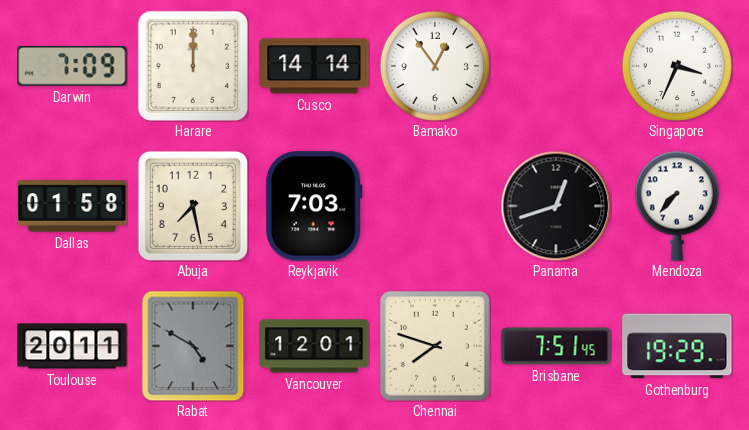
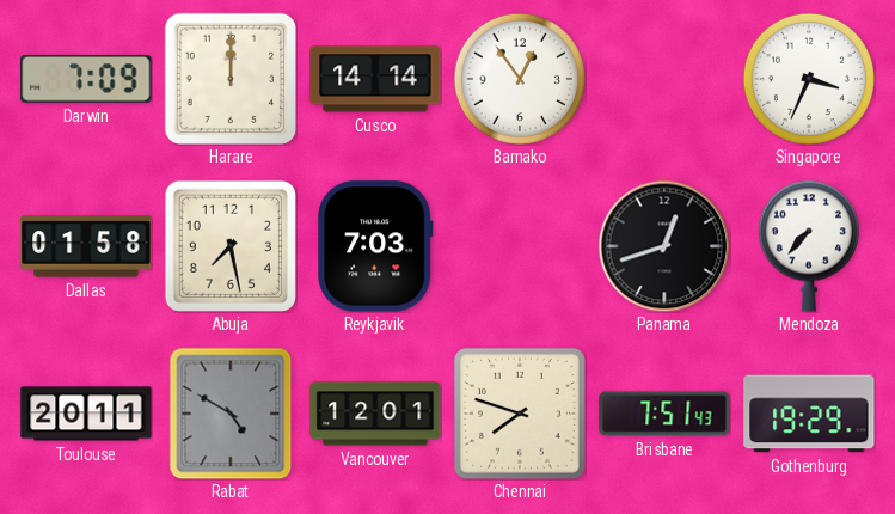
Brisbane: 7:51:45 -> 7:51:43
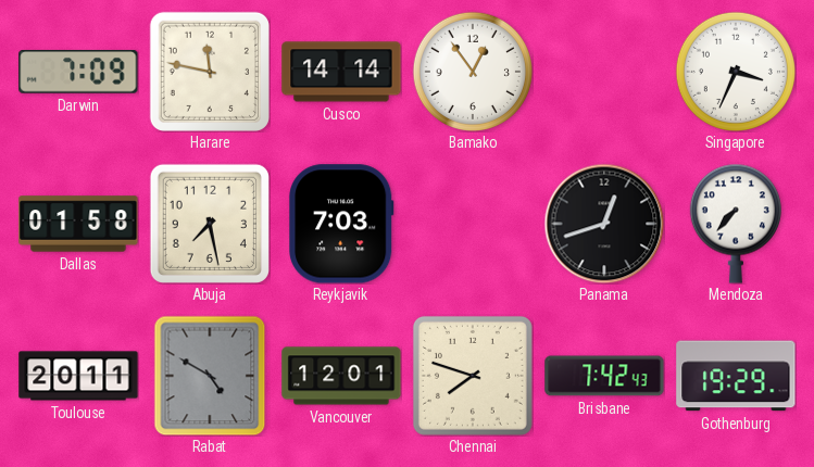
Harare: 12:00 -> 11:47
Brisbane: 7:51 -> 7:42
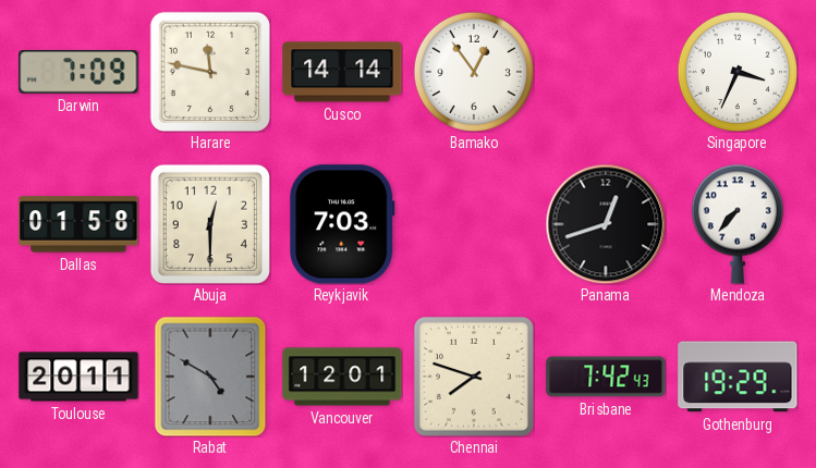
Abuja: 7:28 -> 12:30
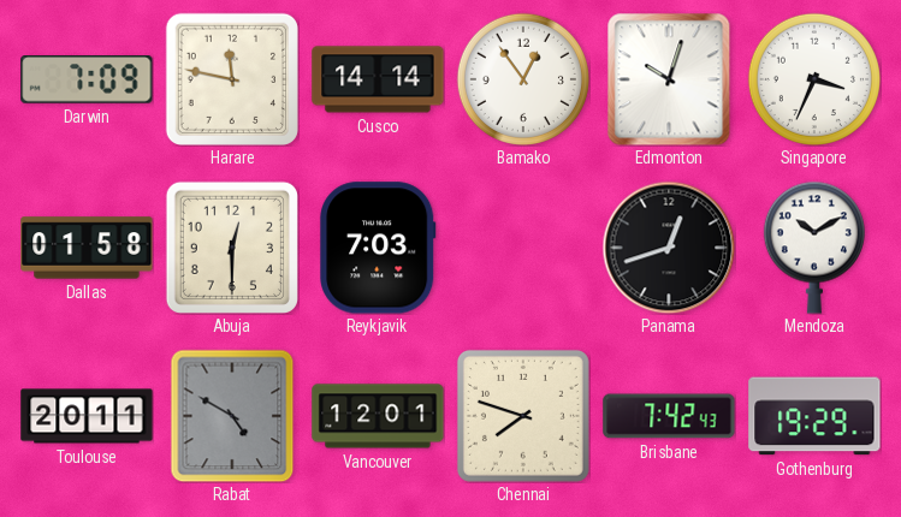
Edmonton: none -> 10:03
Mendoza: 7:37 -> 10:10
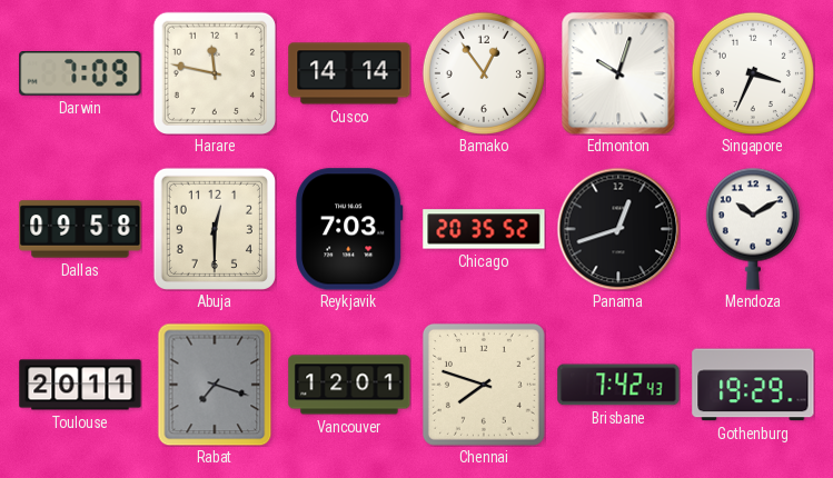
Dallas: 01:58 -> 09:58
Chicago: none -> 20:35
Rabat: 4:50 -> 7:18
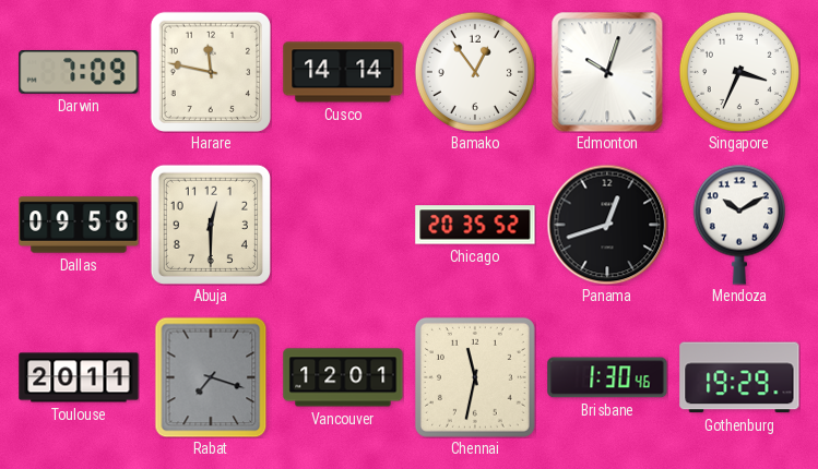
Reykjavik: 7:03 -> none
Chennai: 7:48 -> 11:32
Brisbane: 7:42 -> 1:30
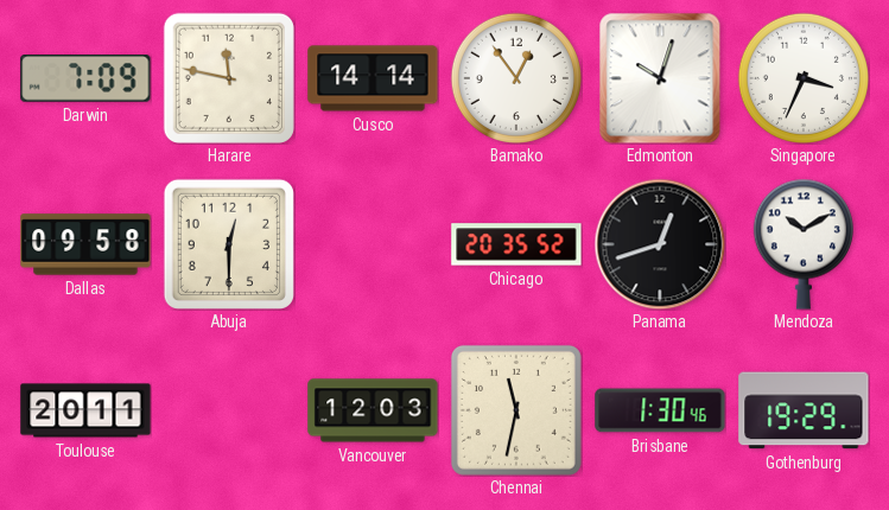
Rabat: 7:18 -> none
Vancouver: 12:01 -> 12:03
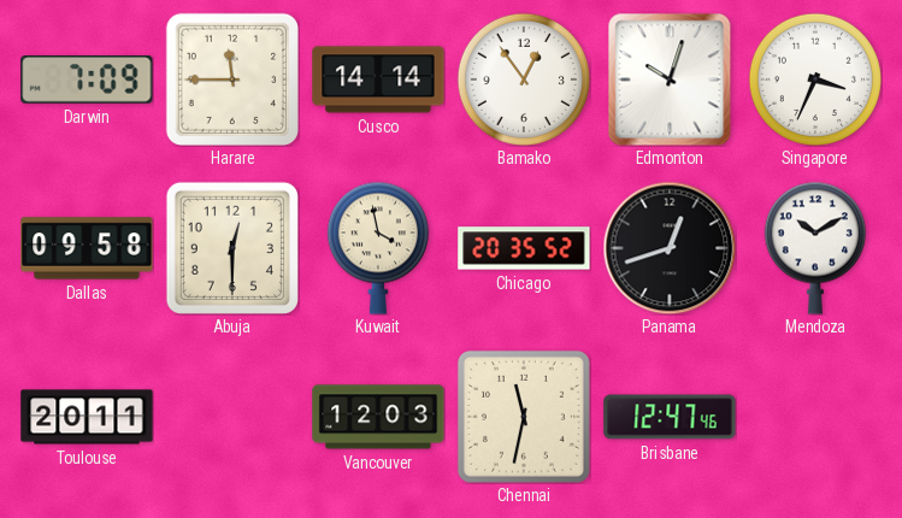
Harare: 11:47 -> 11:45
Kuwait: none -> 3:58
Brisbane: 1:30 -> 12:47
Gothenburg: 19:29 -> none
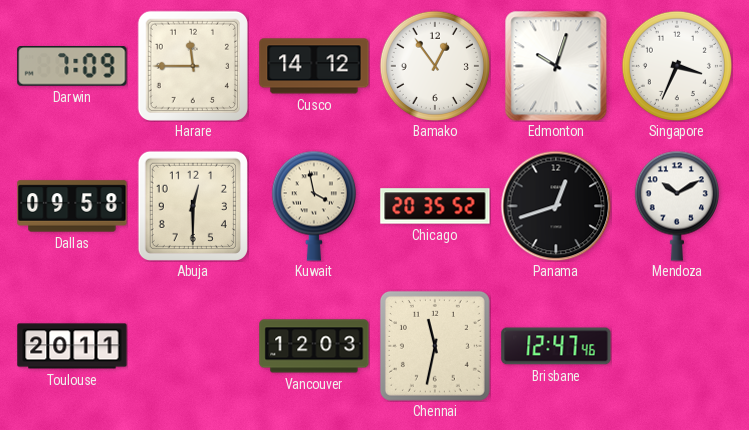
Cusco: 14:14 -> 14:12
